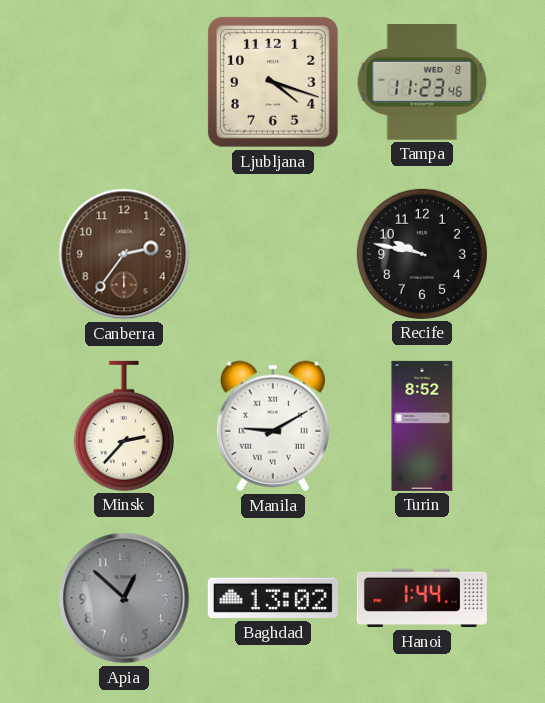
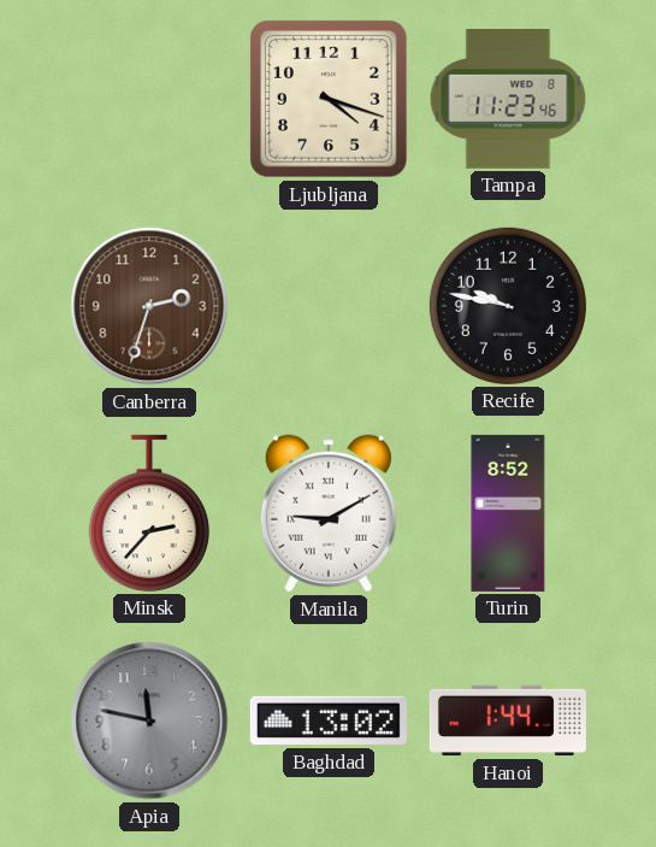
Canberra: 2:36 -> 2:33
Apia: 12:52 -> 11:47
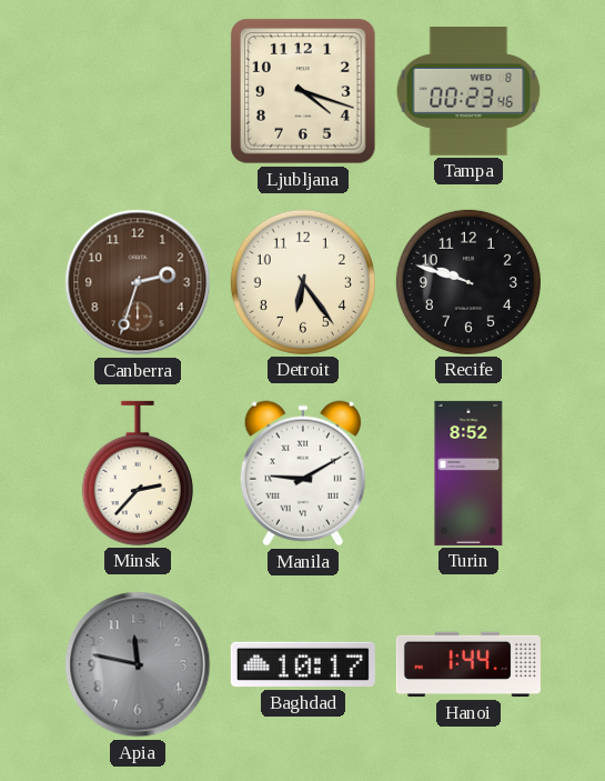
Tampa: 11:23 -> 00:23
Detroit: none -> 6:24
Recife: 9:47 -> 9:48
Baghdad: 13:02 -> 10:17
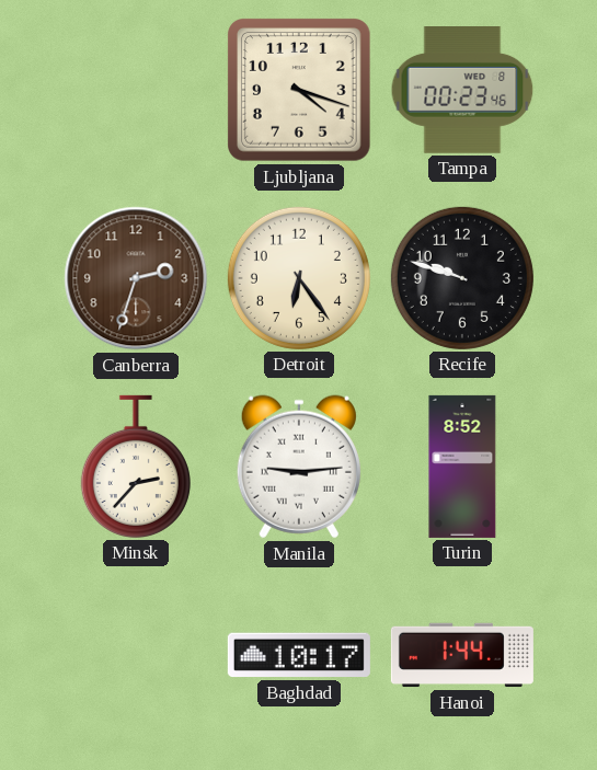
Manila: 9:10 -> 9:14
Apia: 11:47 -> none
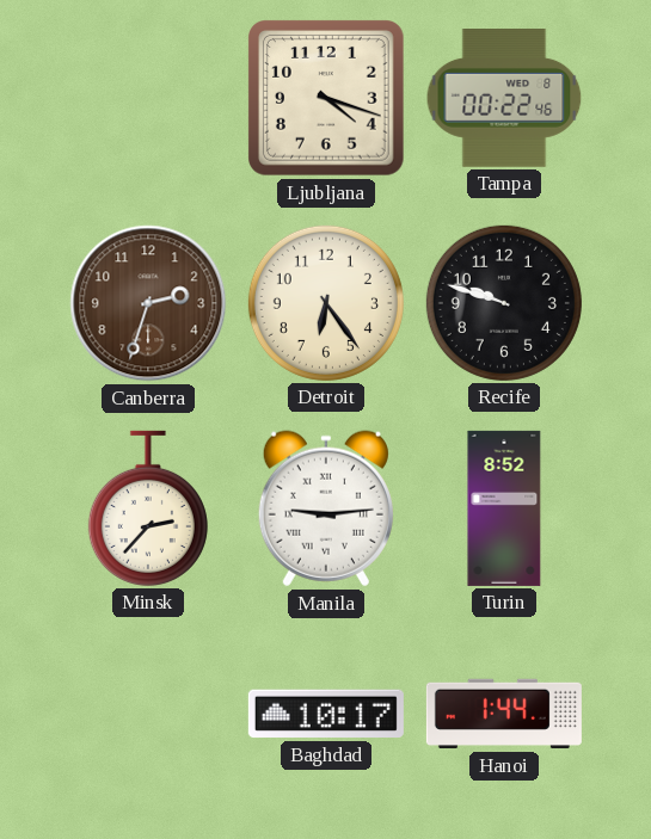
Tampa: 00:23 -> 00:22
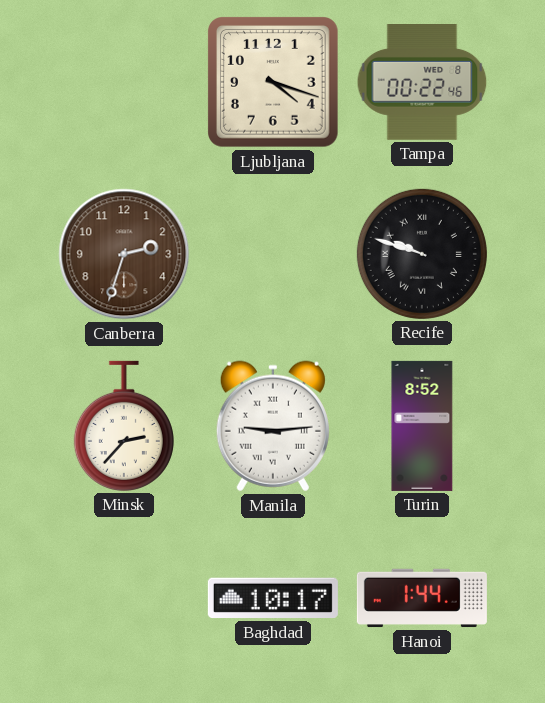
Detroit: 6:24 -> none
Recife numerals: Arabic -> Roman
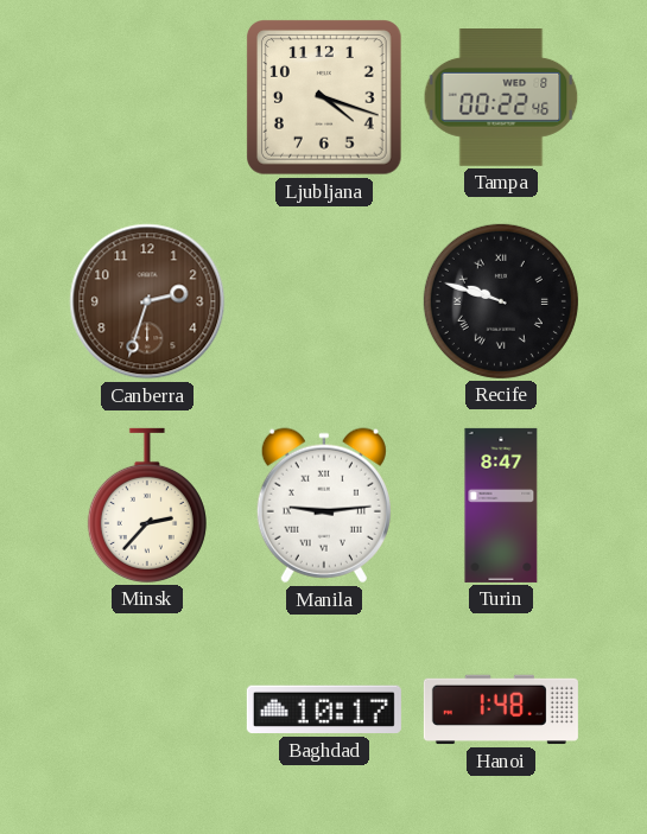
Turin: 8:52 -> 8:47
Hanoi: 1:44 -> 1:48
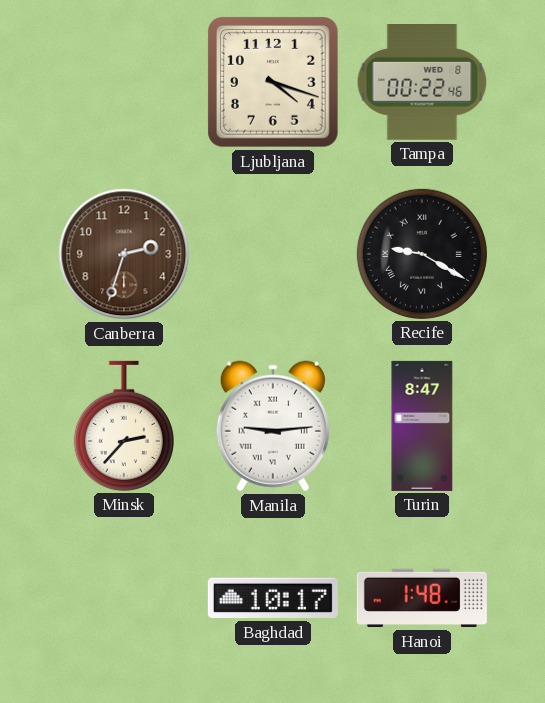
Recife: 9:48 -> 9:20
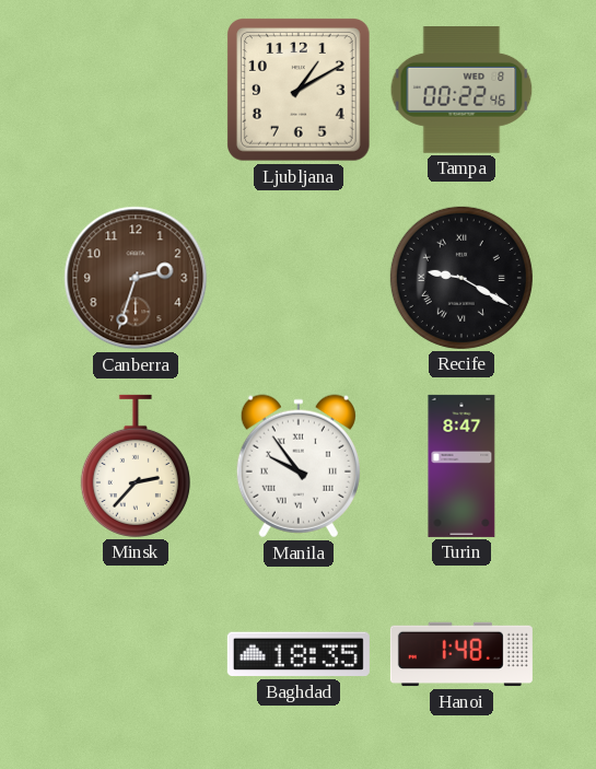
Ljubljana: 4:18 -> 1:10
Manila: 9:14 -> 9:54
Baghdad: 10:17 -> 18:35
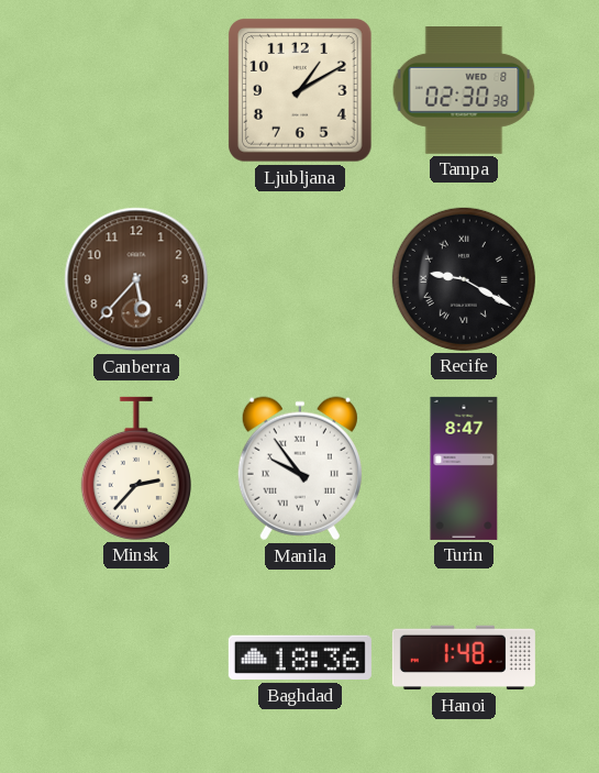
Tampa: 00:22 -> 02:30
Canberra: 2:33 -> 5:37
Baghdad: 18:35 -> 18:36
